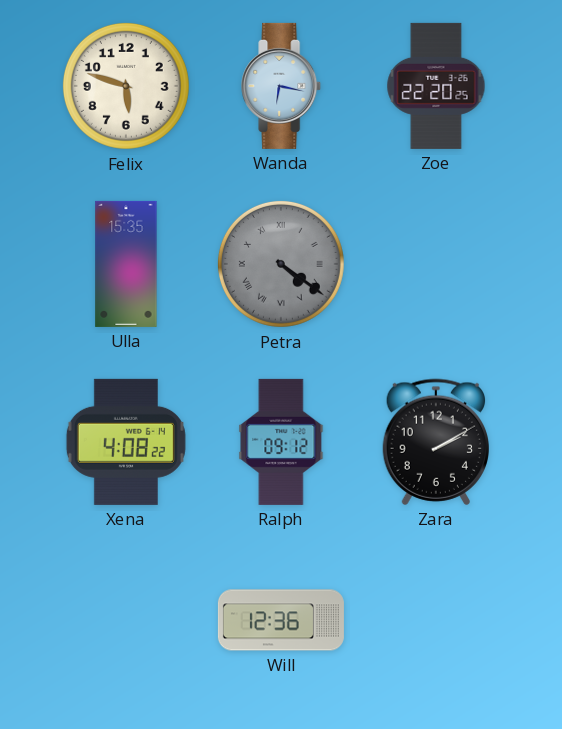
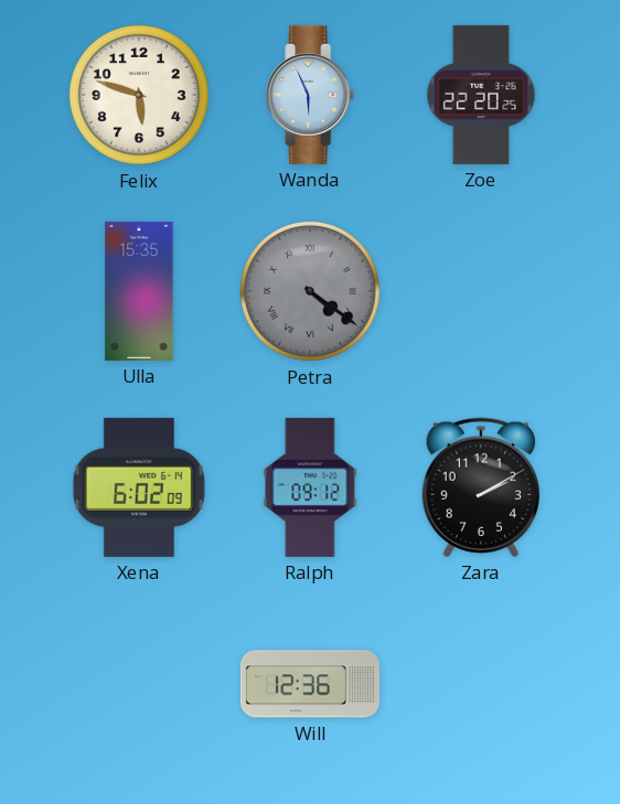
Wanda: 6:17 -> 5:56
Xena: 4:08 -> 6:02
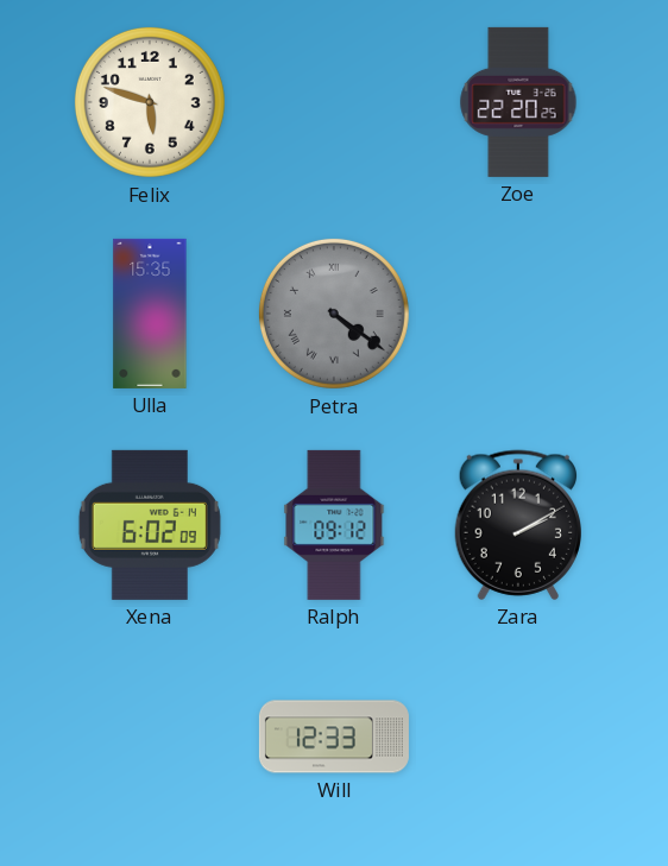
Wanda: 5:56 -> none
Will: 12:36 -> 12:33
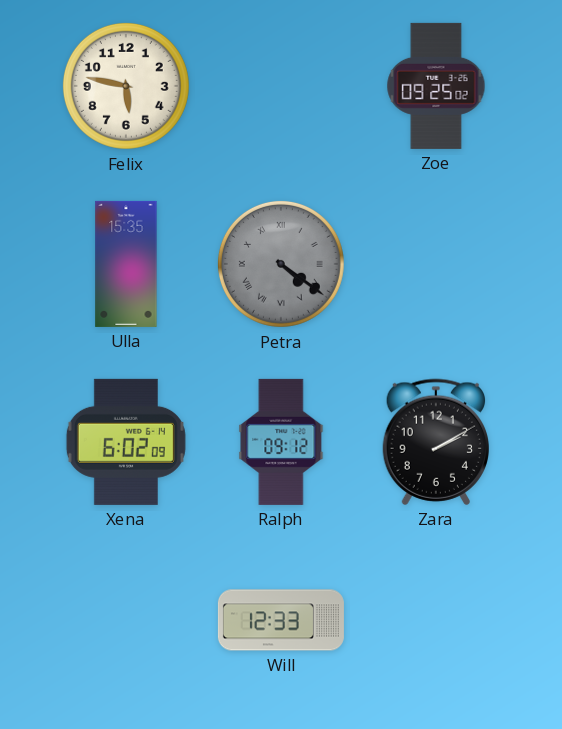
Felix: 5:48 -> 5:47
Zoe: 22:20 -> 09:25
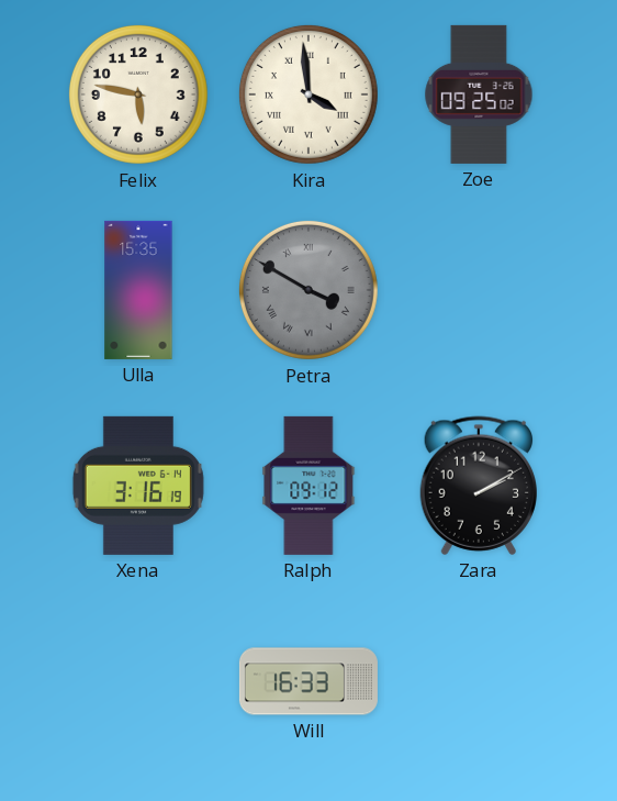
Kira: none -> 3:59
Petra: 4:21 -> 3:50
Xena: 6:02 -> 3:16
Will: 12:33 -> 16:33
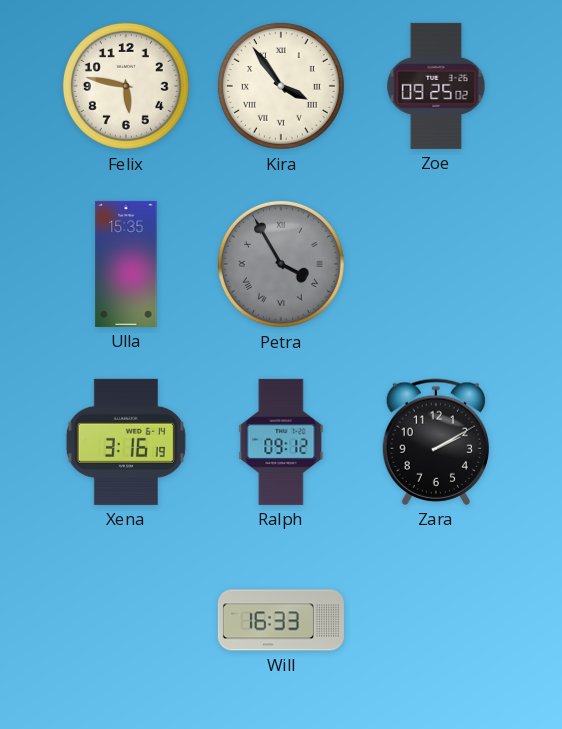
Kira: 3:59 -> 3:54
Petra: 3:50 -> 3:55
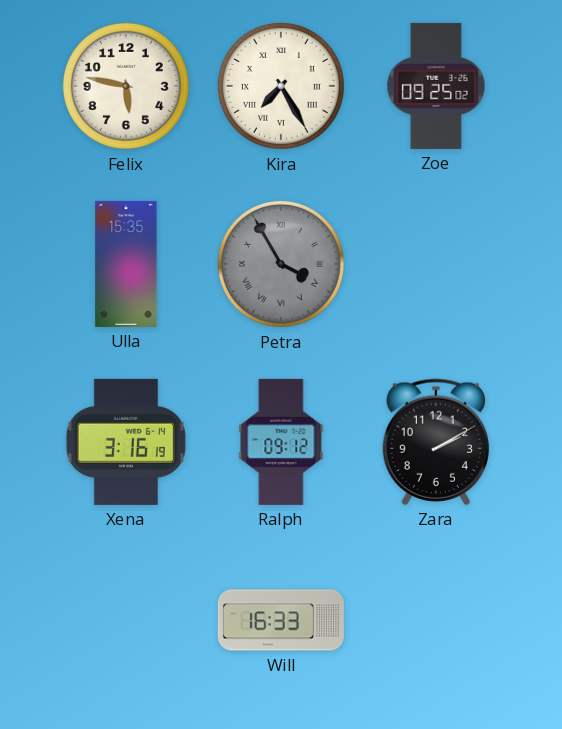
Kira: 3:54 -> 7:25
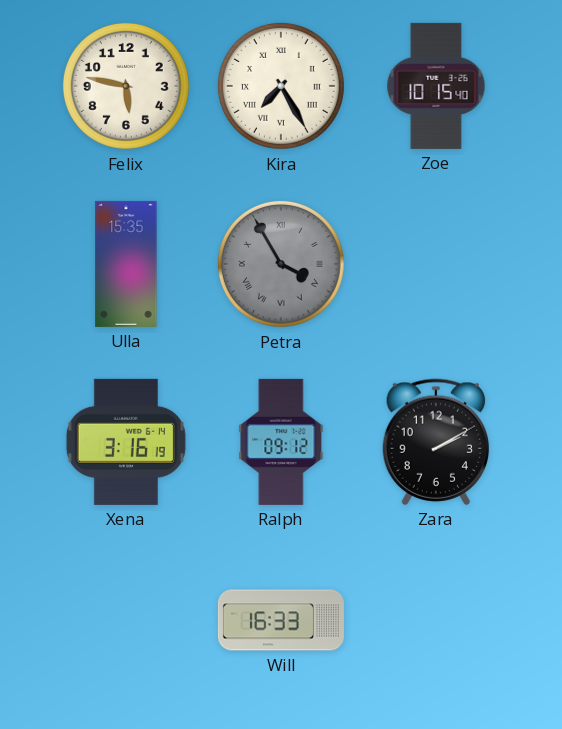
Zoe: 09:25 -> 10:15
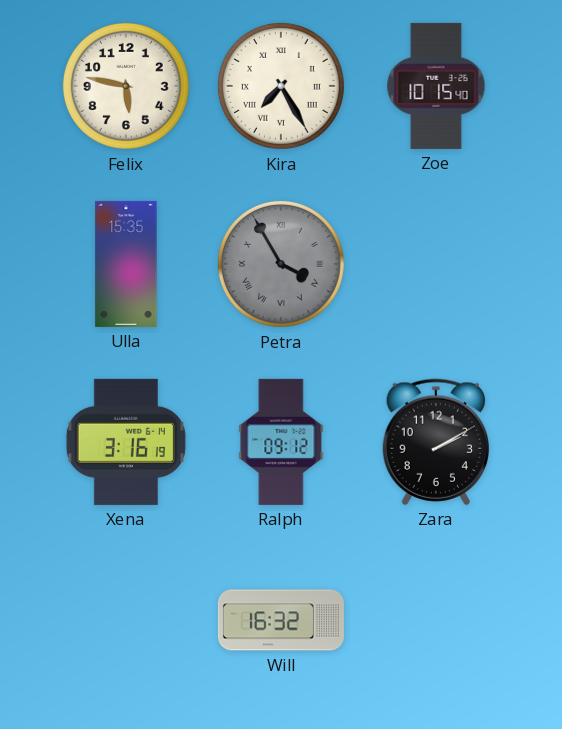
Will: 16:33 -> 16:32
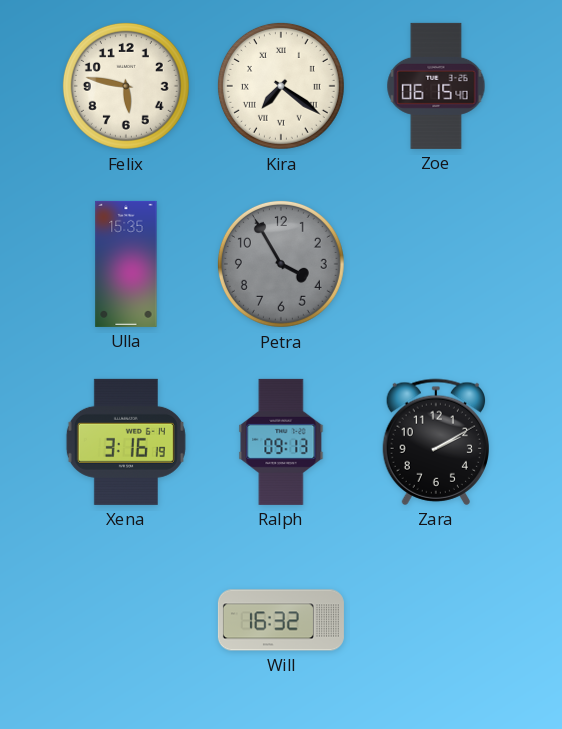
Kira: 7:25 -> 7:21
Zoe: 10:15 -> 06:15
Petra numerals: Roman -> Arabic
Ralph: 09:12 -> 09:13
